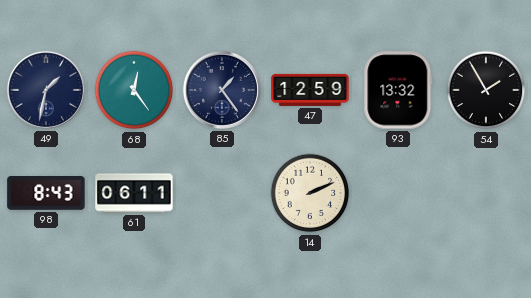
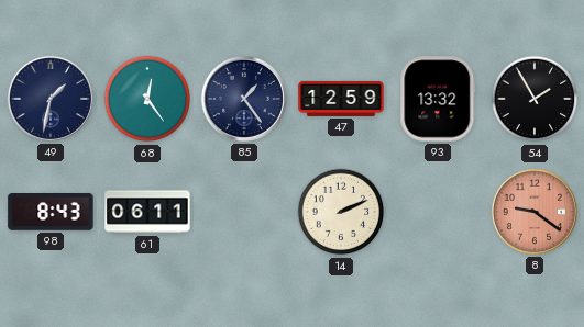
8: none -> 9:21
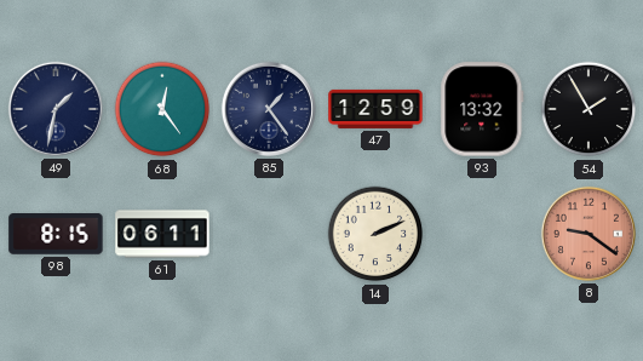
98: 8:43 -> 8:15
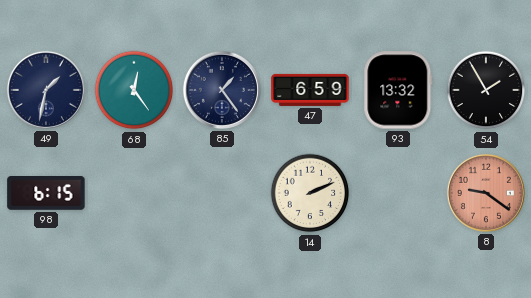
47: 12:59 -> 6:59
98: 8:15 -> 6:15
61: 06:11 -> none
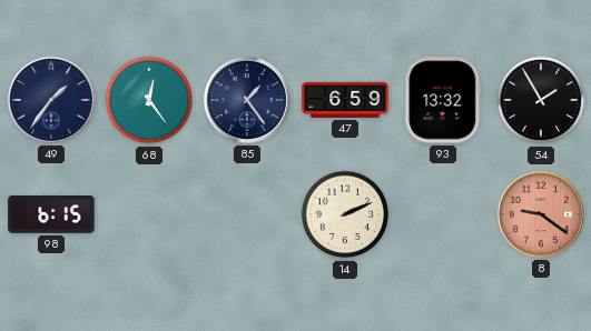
49: 1:32 -> 1:36
